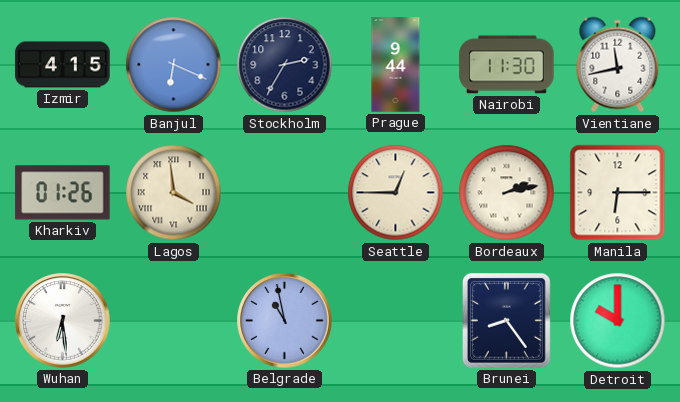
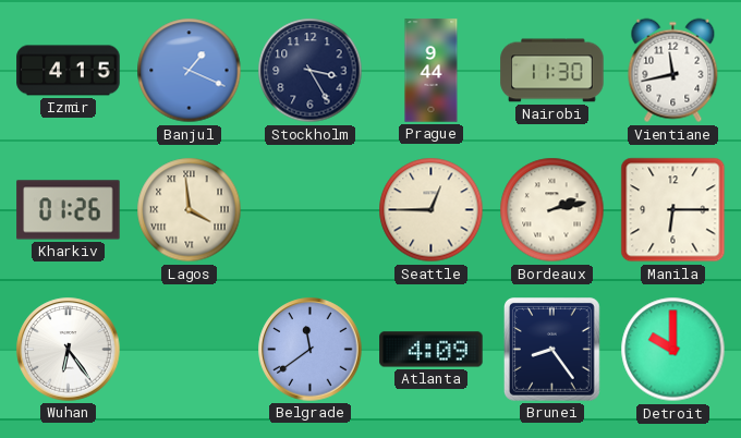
Banjul: 6:19 -> 1:19
Stockholm: 2:35 -> 3:25
Wuhan: 6:29 -> 6:24
Belgrade: 10:58 -> 11:39
Atlanta: none -> 4:09
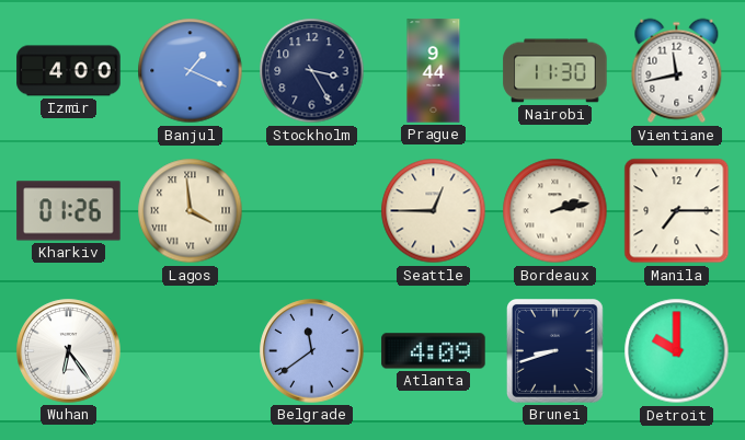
Izmir: 4:15 -> 4:00
Manila: 6:15 -> 7:15
Brunei: 8:24 -> 8:42
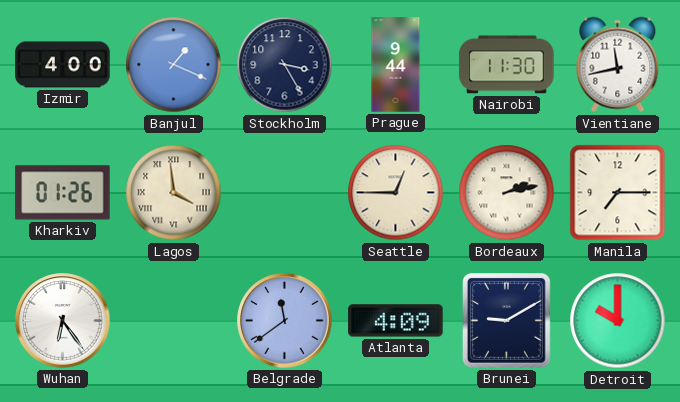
Brunei: 8:42 -> 9:10
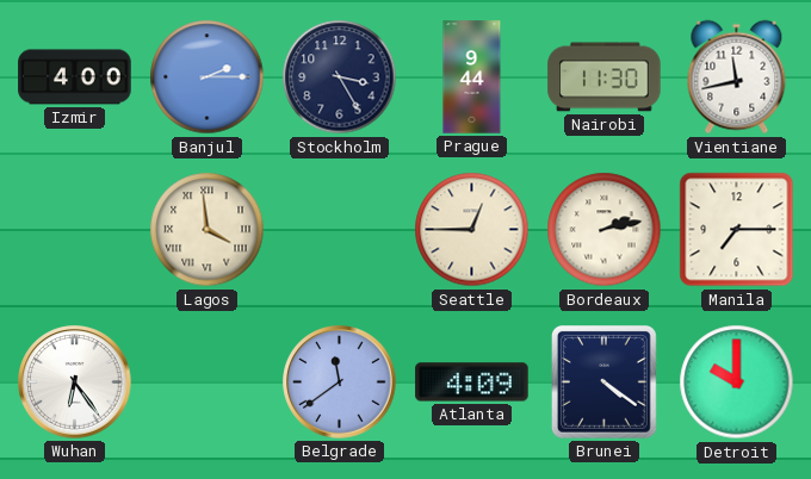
Banjul: 1:19 -> 2:15
Kharkiv: 01:26 -> none
Brunei: 9:10 -> 4:21
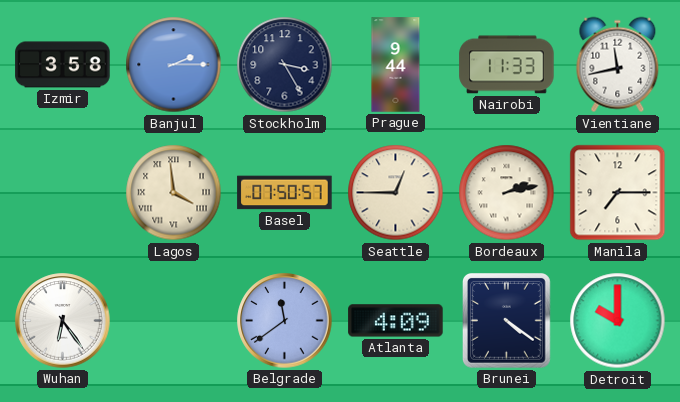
Izmir: 4:00 -> 3:58
Nairobi: 11:30 -> 11:33
Basel: none -> 07:50
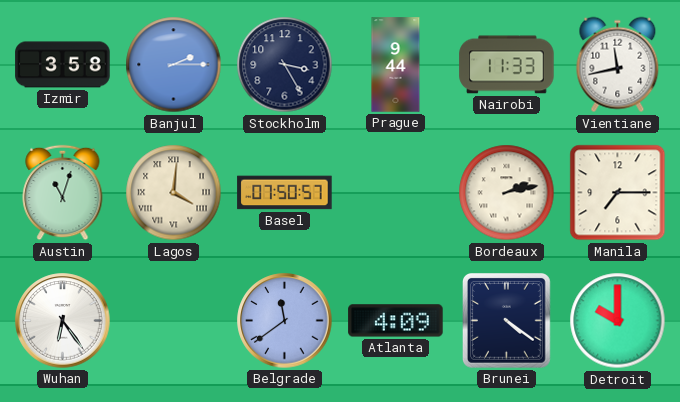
Austin: none -> 11:03
Lagos: 3:59 -> 4:01
Seattle: 12:45 -> none
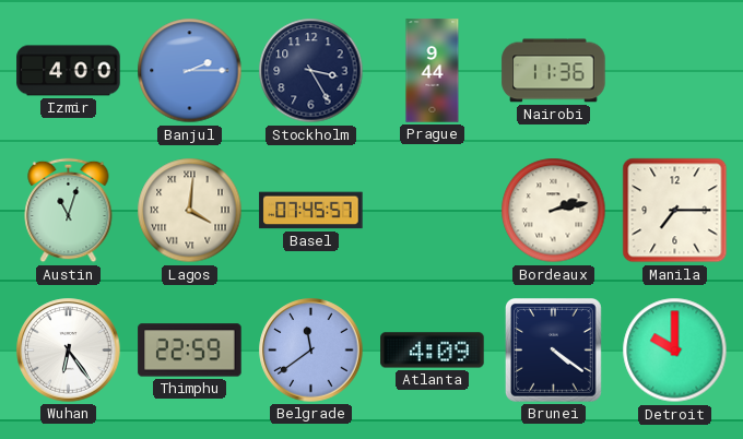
Izmir: 3:58 -> 4:00
Nairobi: 11:33 -> 11:36
Vientiane: 11:43 -> none
Basel: 07:50 -> 07:45
Thimphu: none -> 22:59
